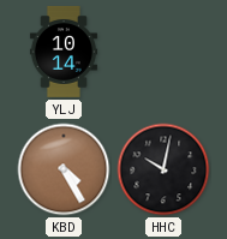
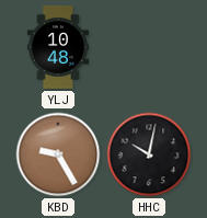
YLJ: 10:14 -> 10:48
KBD: 4:25 -> 9:25
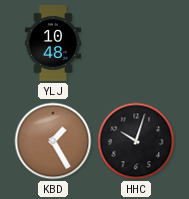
KBD: 9:25 -> 1:25
HHC: 10:02 -> 10:03
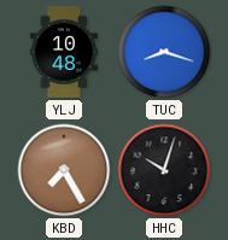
TUC: none -> 8:18
KBD: 1:25 -> 7:25
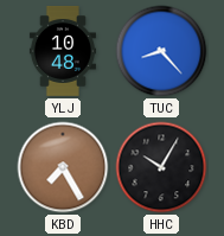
TUC: 8:18 -> 8:23
HHC: 10:03 -> 10:05
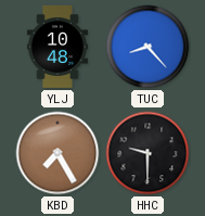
HHC: 10:05 -> 9:30
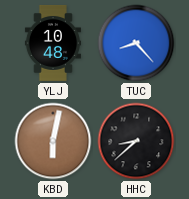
KBD: 7:25 -> 6:02
HHC: 9:30 -> 8:38
